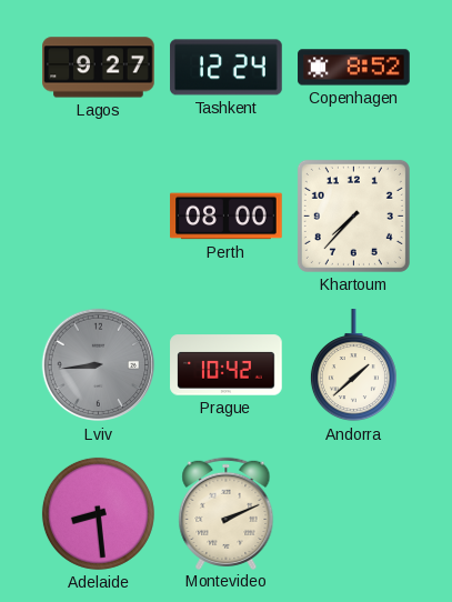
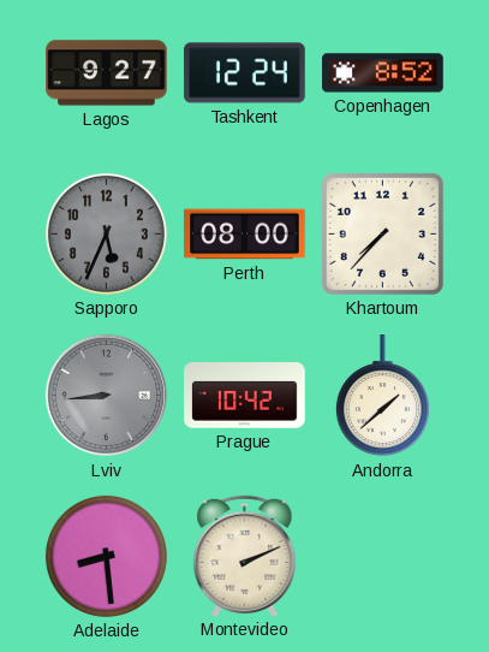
Sapporo: none -> 5:34
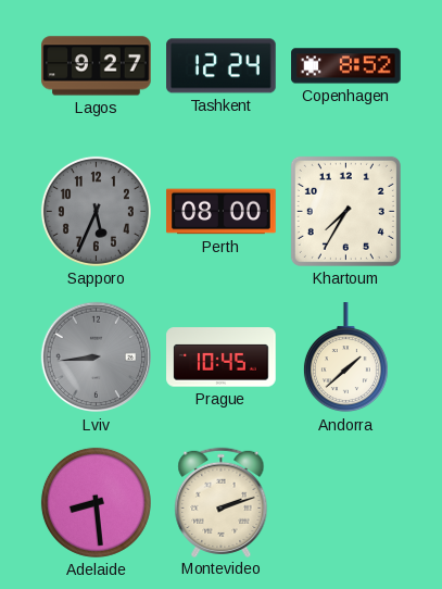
Khartoum: 7:37 -> 7:35
Prague: 10:42 -> 10:45
Montevideo: 2:11 -> 2:12
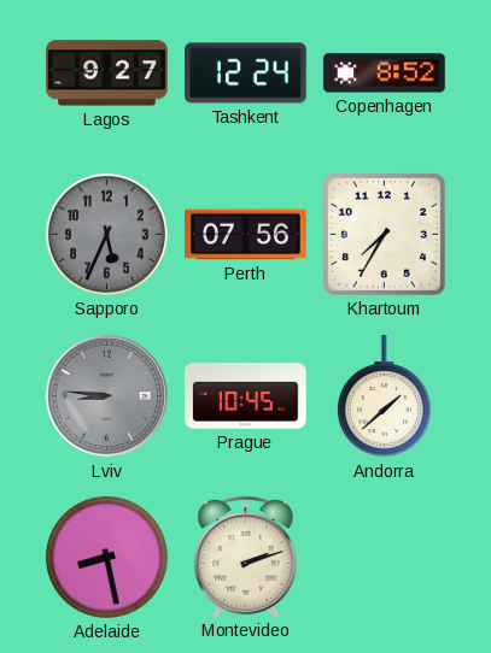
Perth: 08:00 -> 07:56
Lviv: 8:44 -> 8:46
Adelaide: 8:29 -> 8:28
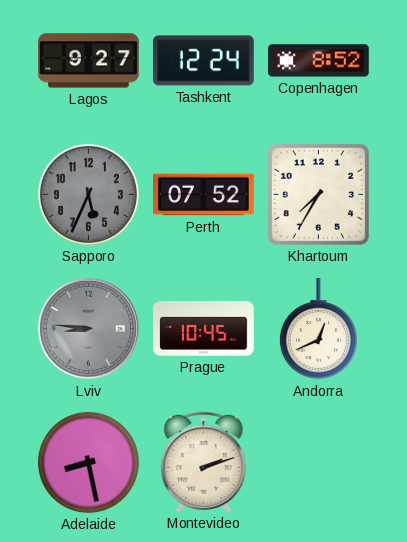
Perth: 07:56 -> 07:52
Andorra: 1:38 -> 12:41
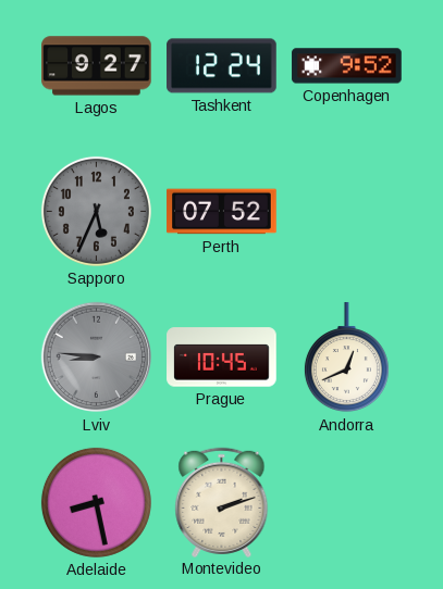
Copenhagen: 8:52 -> 9:52
Khartoum: 7:35 -> none
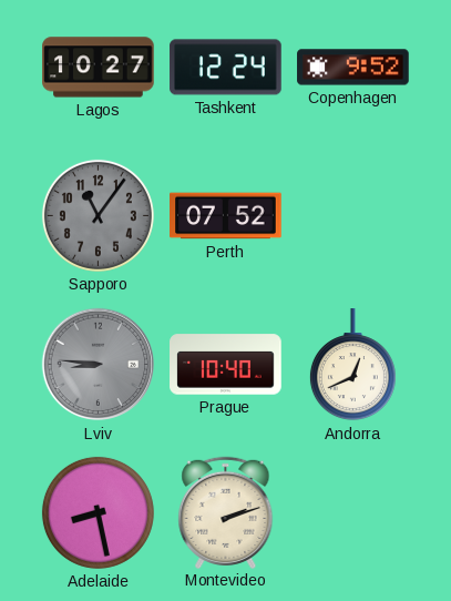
Lagos: 9:27 -> 10:27
Sapporo: 5:34 -> 11:06
Prague: 10:45 -> 10:40
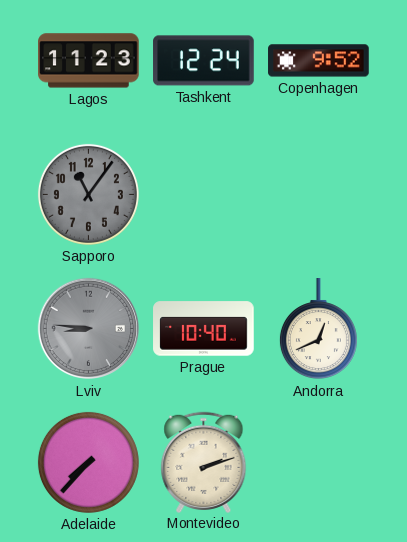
Lagos: 10:27 -> 11:23
Perth: 07:52 -> none
Adelaide: 8:28 -> 7:37
